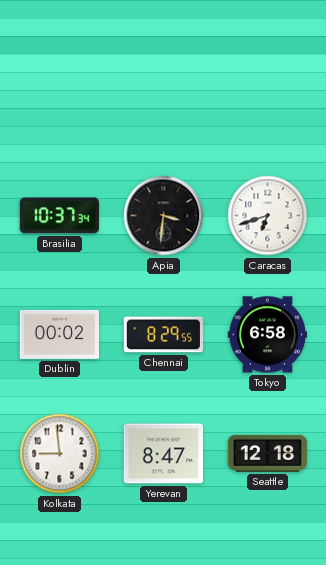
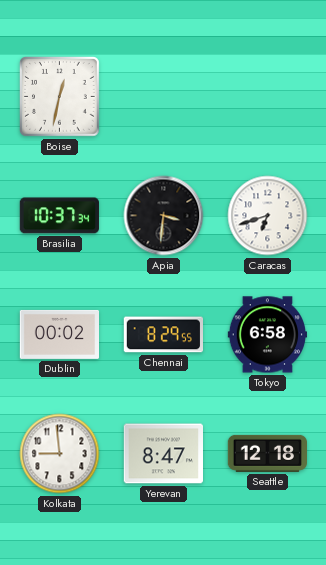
Boise: none -> 12:32
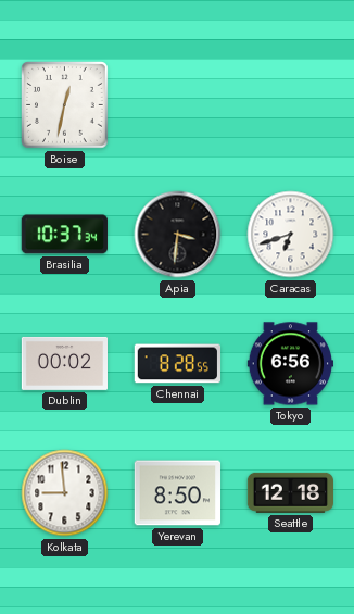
Chennai: 8:29 -> 8:28
Tokyo: 6:58 -> 6:56
Yerevan: 8:47 -> 8:50
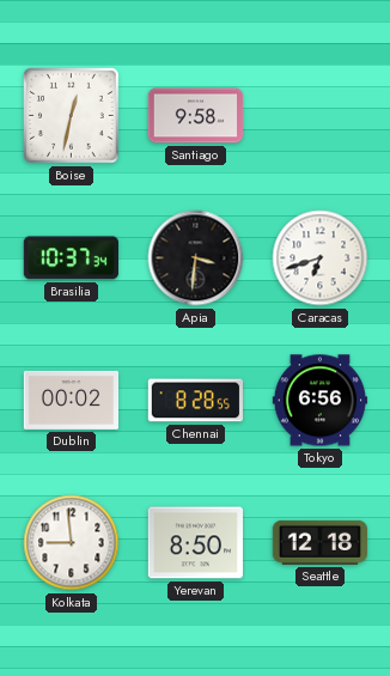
Santiago: none -> 9:58
